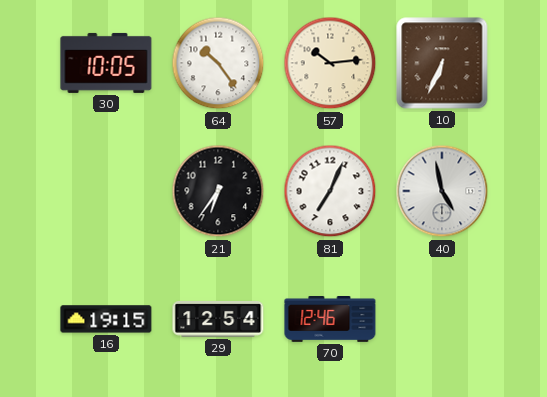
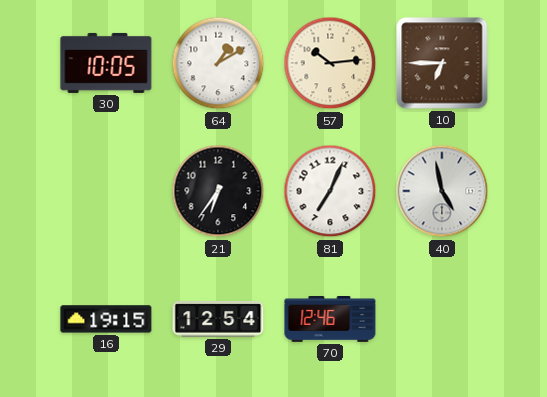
64: 10:24 -> 1:10
10: 6:34 -> 6:45
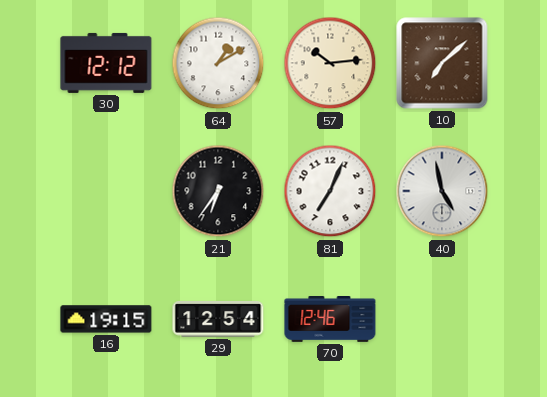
30: 10:05 -> 12:12
10: 6:45 -> 7:08
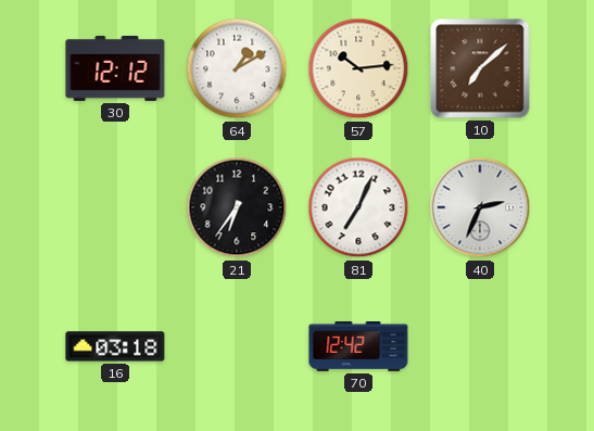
40: 4:58 -> 2:34
16: 19:15 -> 03:18
29: 12:54 -> none
70: 12:46 -> 12:42
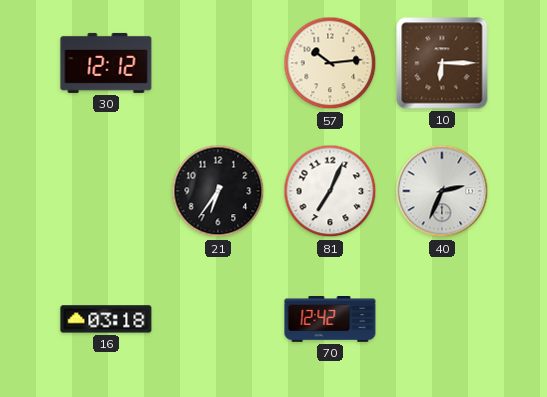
64: 1:10 -> none
10: 7:08 -> 6:15
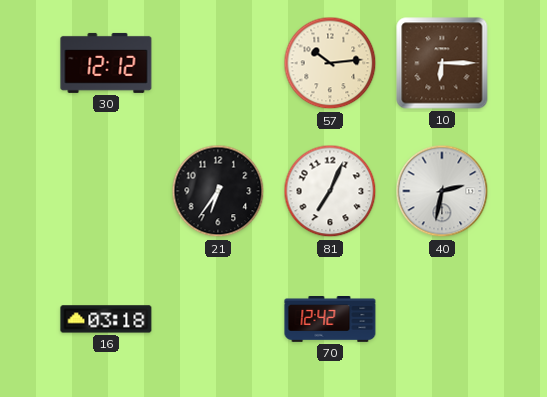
40: 2:34 -> 2:32
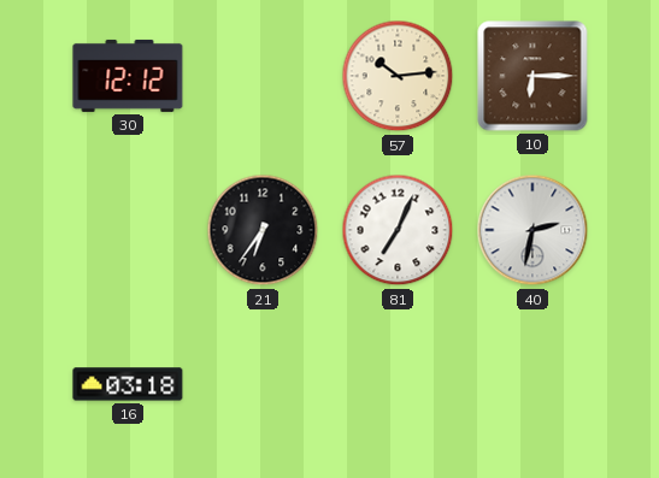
70: 12:42 -> none
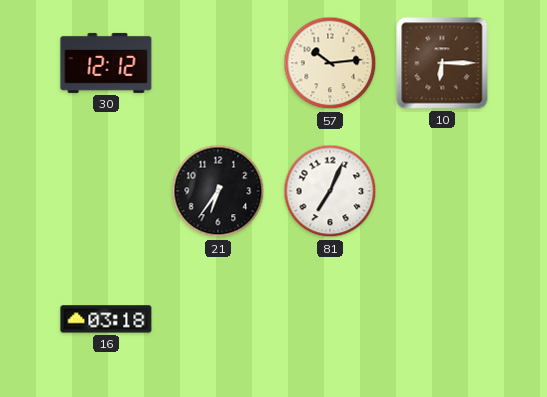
40: 2:32 -> none
